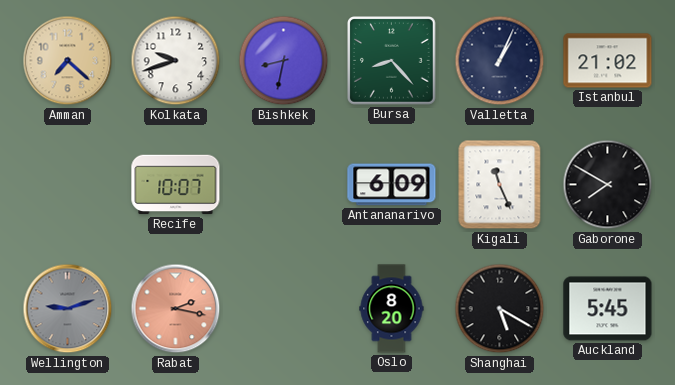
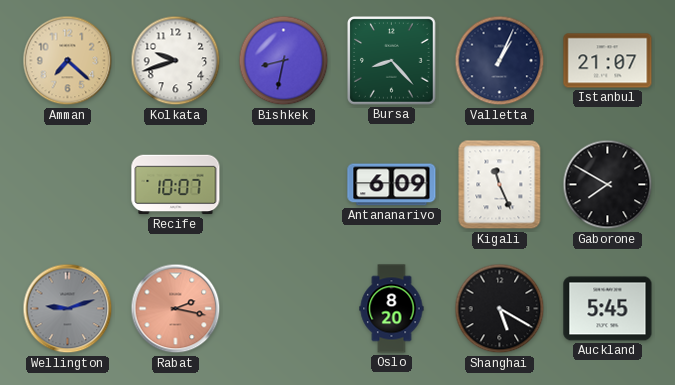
Istanbul: 21:02 -> 21:07
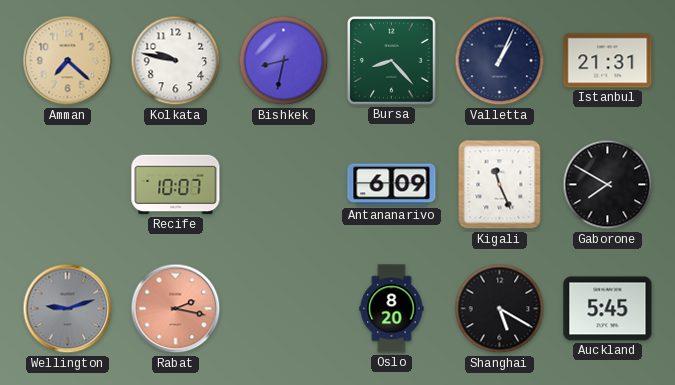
Kolkata: 9:42 -> 9:47
Istanbul: 21:07 -> 21:31
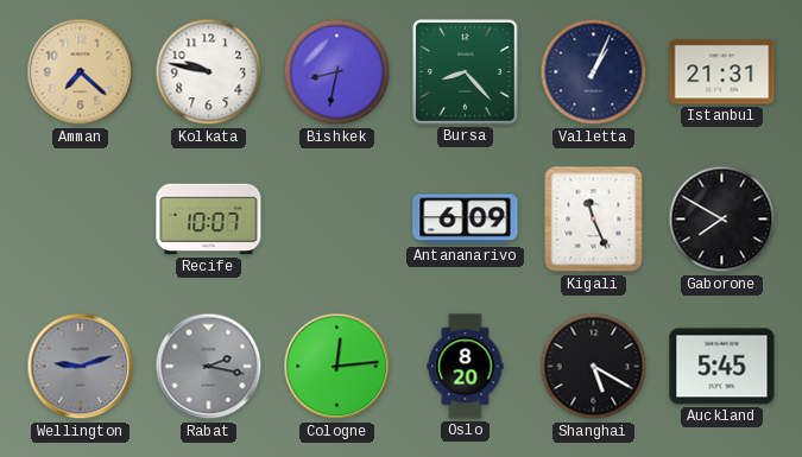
Rabat dial: salmon -> grey
Cologne: none -> 12:14
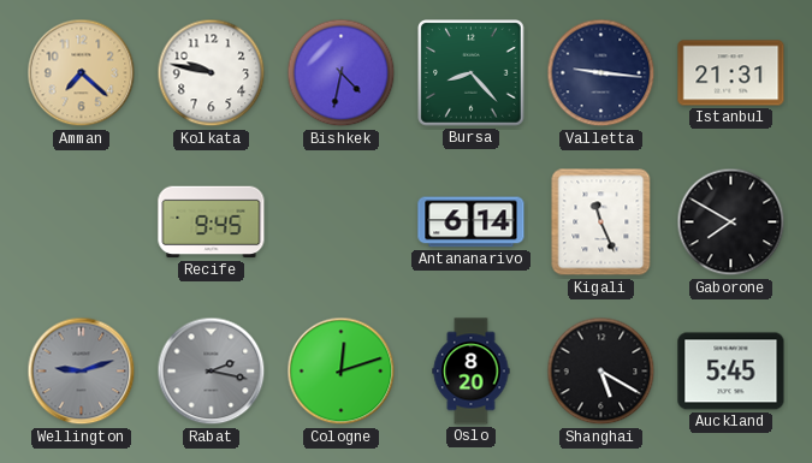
Bishkek: 8:32 -> 4:32
Valletta: 1:04 -> 9:16
Recife: 10:07 -> 9:45
Antananarivo: 6:09 -> 6:14
Cologne: 12:14 -> 12:12
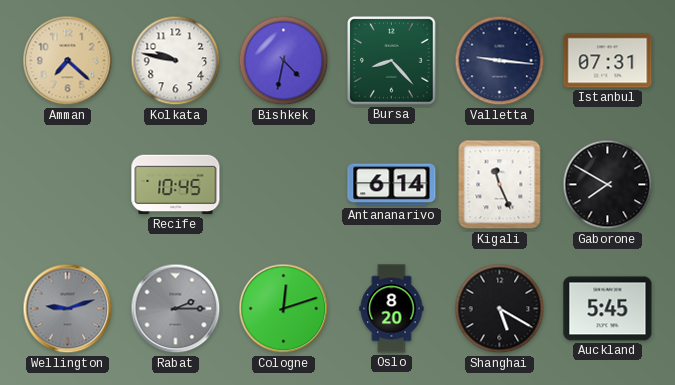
Istanbul: 21:31 -> 07:31
Recife: 9:45 -> 10:45
Rabat: 2:17 -> 2:15
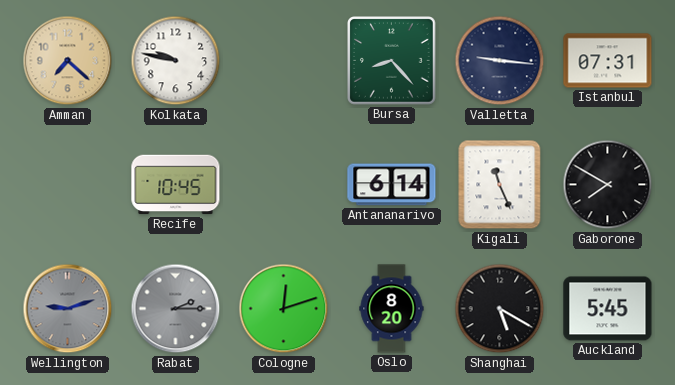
Bishkek: 4:32 -> none
